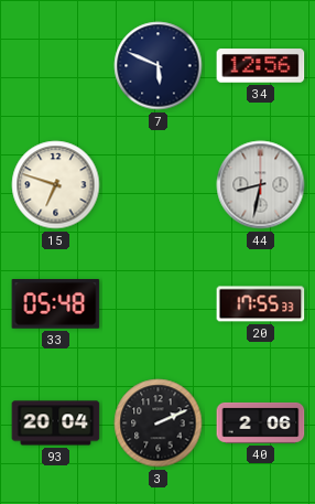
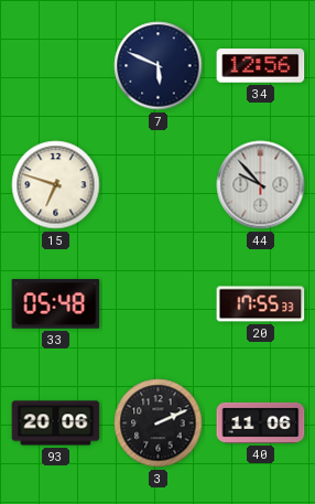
44: 8:32 -> 9:53
93: 20:04 -> 20:06
40: 2:06 -> 11:06
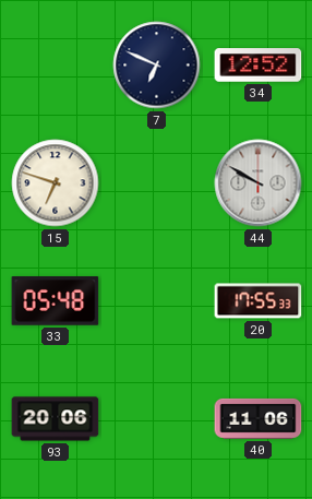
7: 5:49 -> 6:49
34: 12:56 -> 12:52
44: 9:53 -> 9:50
3: 2:11 -> none
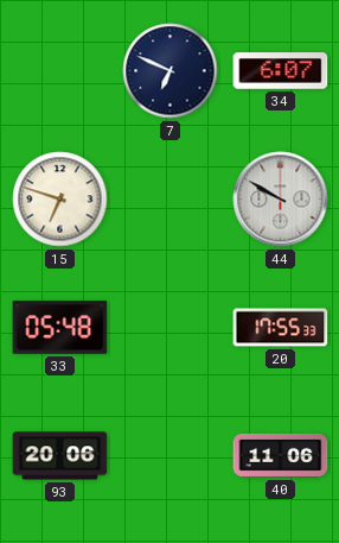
34: 12:52 -> 6:07
